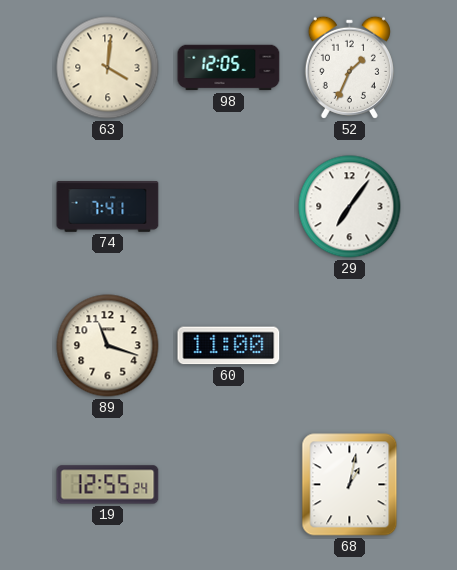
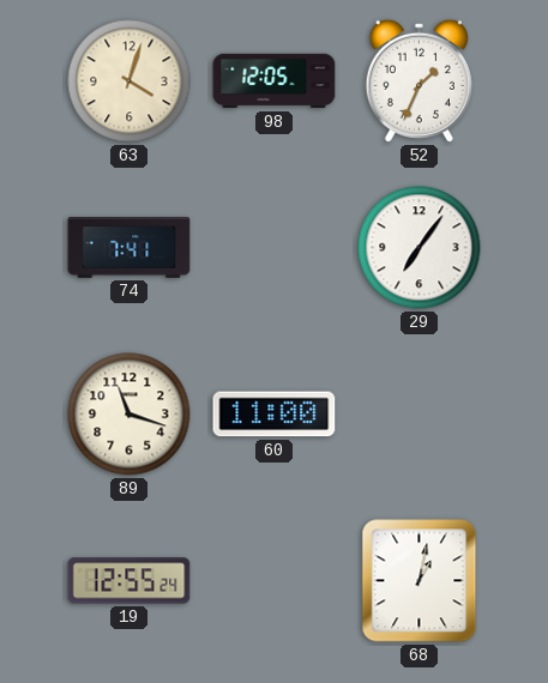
63: 4:01 -> 4:03
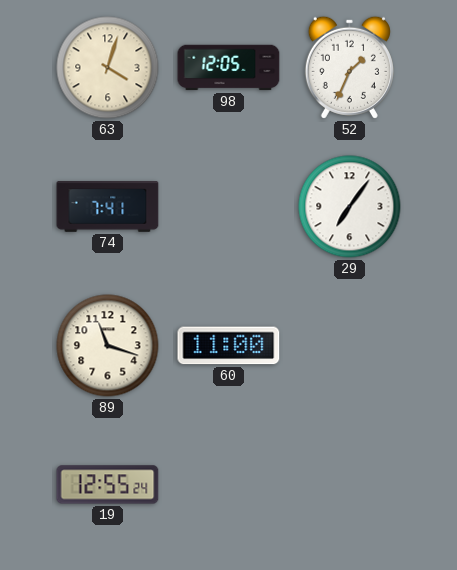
68: 1:02 -> none
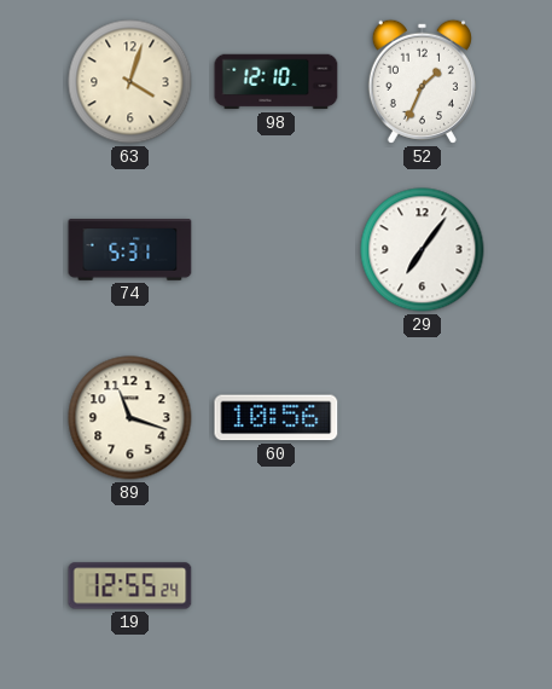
98: 12:05 -> 12:10
74: 7:41 -> 5:31
60: 11:00 -> 10:56
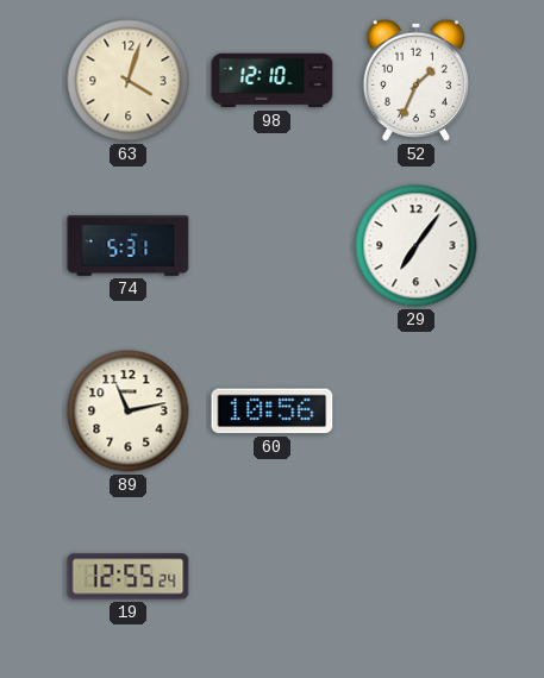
89: 11:18 -> 11:13
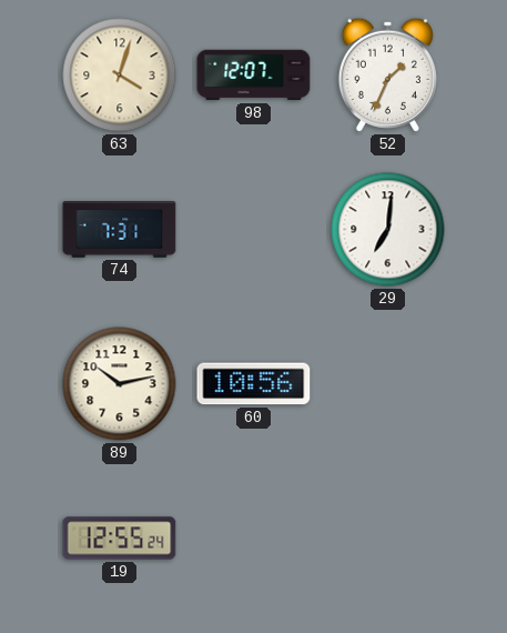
98: 12:10 -> 12:07
74: 5:31 -> 7:31
29: 7:06 -> 7:01
89: 11:13 -> 10:13
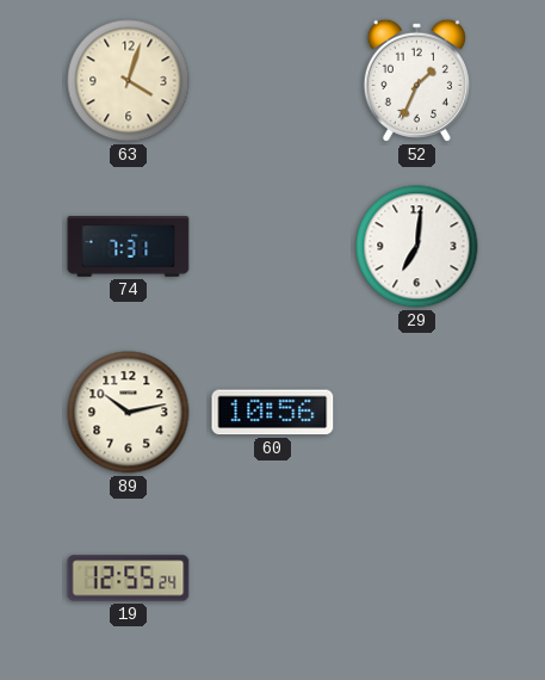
98: 12:07 -> none
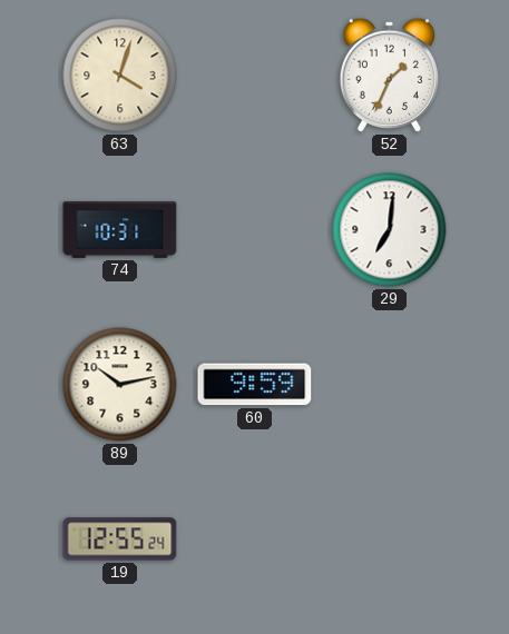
74: 7:31 -> 10:31
60: 10:56 -> 9:59
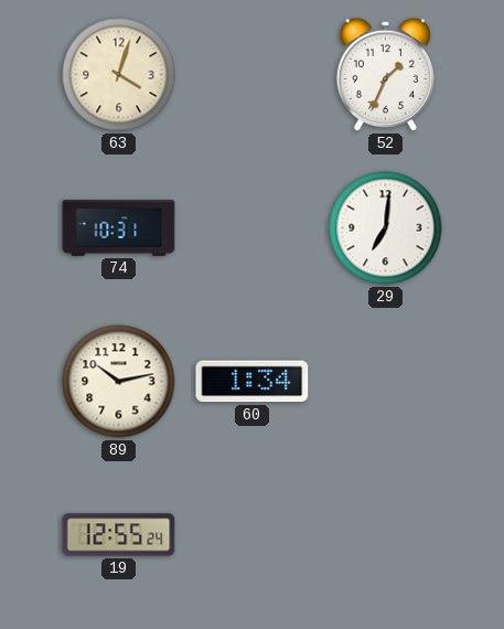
60: 9:59 -> 1:34
